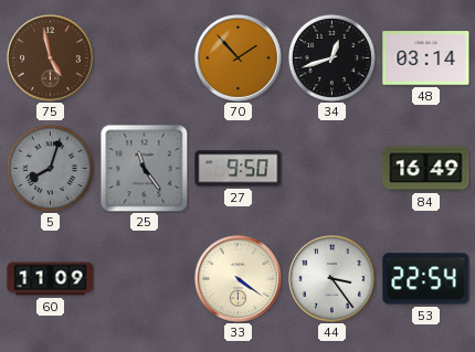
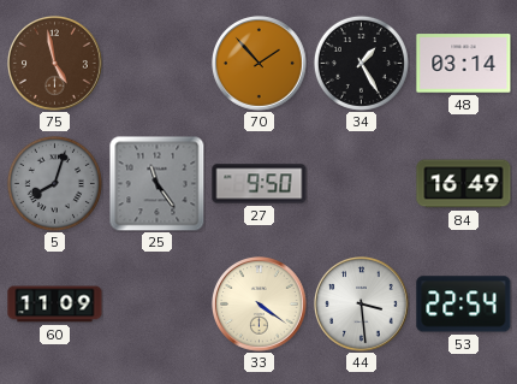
34: 12:42 -> 1:25
44: 3:24 -> 3:29
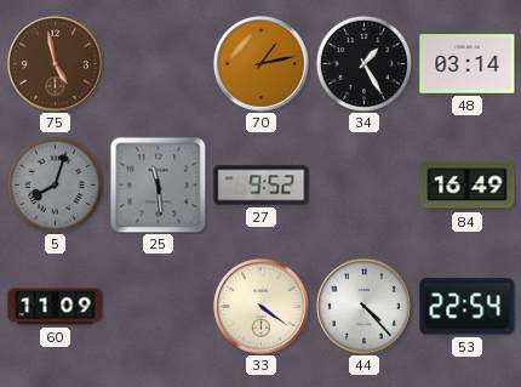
70: 1:53 -> 1:13
25: 11:24 -> 11:29
27: 9:50 -> 9:52
44: 3:29 -> 4:23
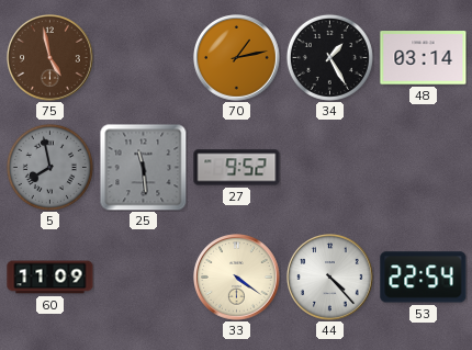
5: 8:03 -> 7:58
84: 16:49 -> none
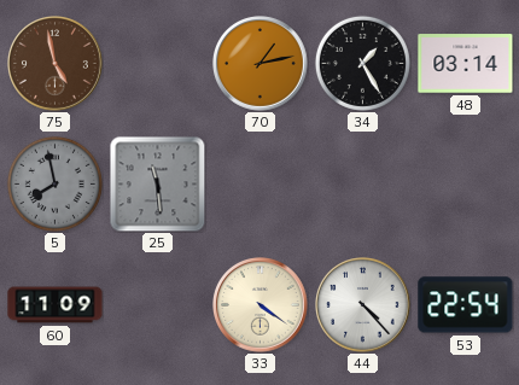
27: 9:52 -> none
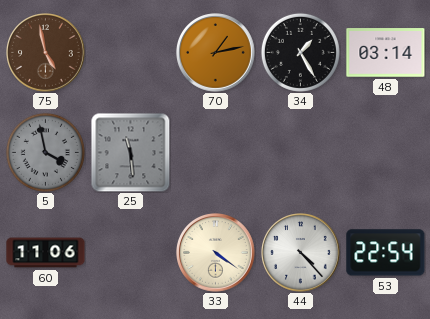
5: 7:58 -> 3:58
60: 11:09 -> 11:06
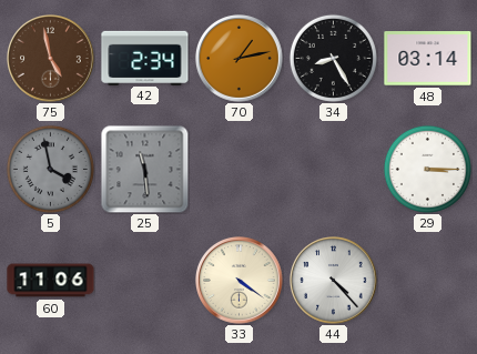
42: none -> 2:34
34: 1:25 -> 8:25
29: none -> 3:15
53: 22:54 -> none
